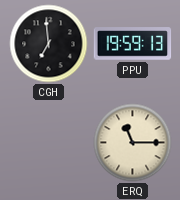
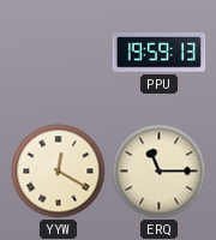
CGH: 6:59 -> none
YYW: none -> 12:20
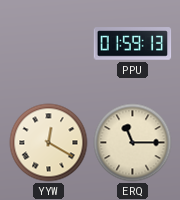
PPU: 19:59 -> 01:59
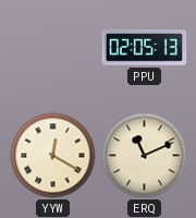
PPU: 01:59 -> 02:05
ERQ: 11:15 -> 11:11
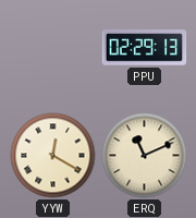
PPU: 02:05 -> 02:29
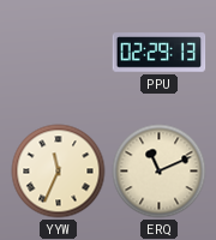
YYW: 12:20 -> 11:34
